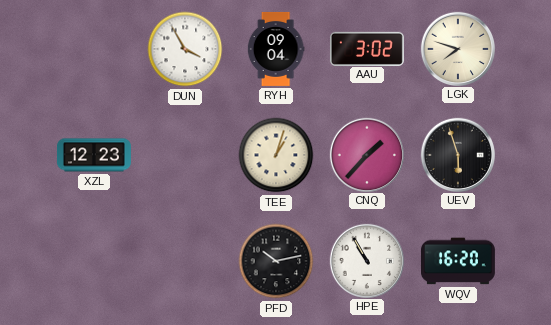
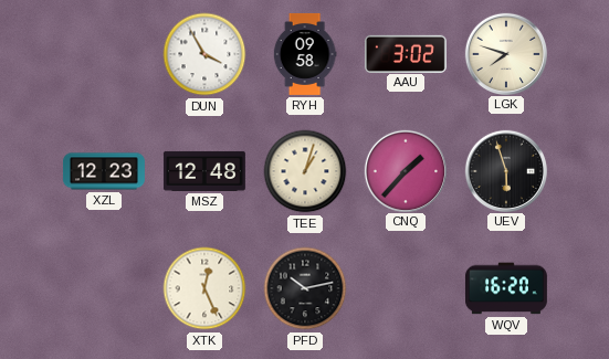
RYH: 09:04 -> 09:58
MSZ: none -> 12:48
XTK: none -> 12:26
HPE: 10:55 -> none
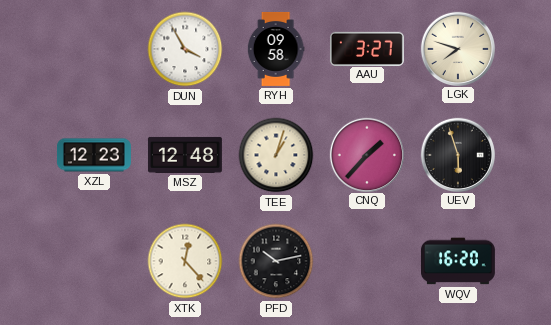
AAU: 3:02 -> 3:27
XTK: 12:26 -> 12:23
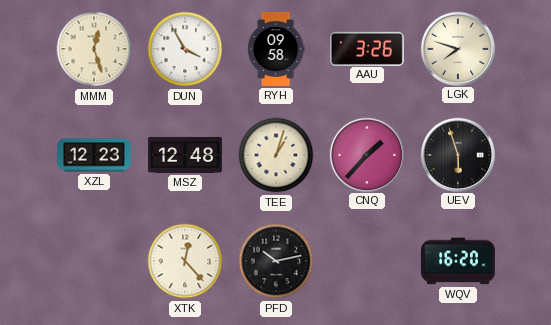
MMM: none -> 12:27
AAU: 3:27 -> 3:26
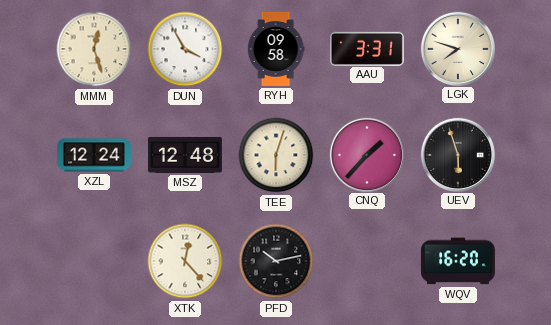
AAU: 3:26 -> 3:31
XZL: 12:23 -> 12:24
TEE: 1:03 -> 6:03
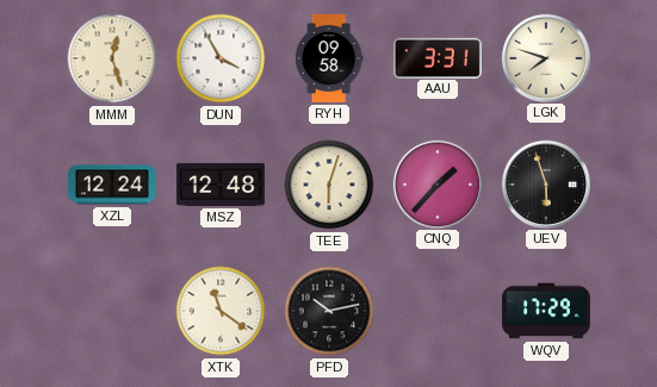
XTK: 12:23 -> 11:21
WQV: 16:20 -> 17:29
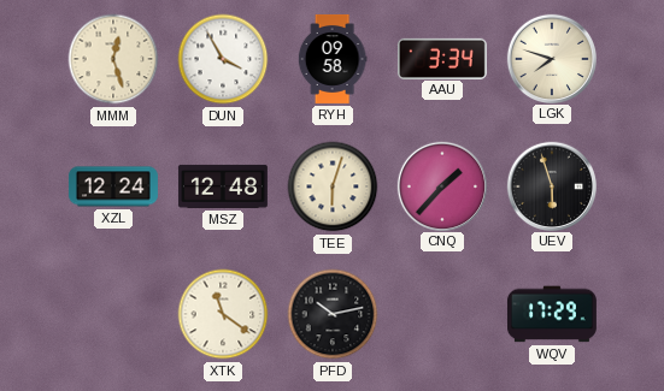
AAU: 3:31 -> 3:34
